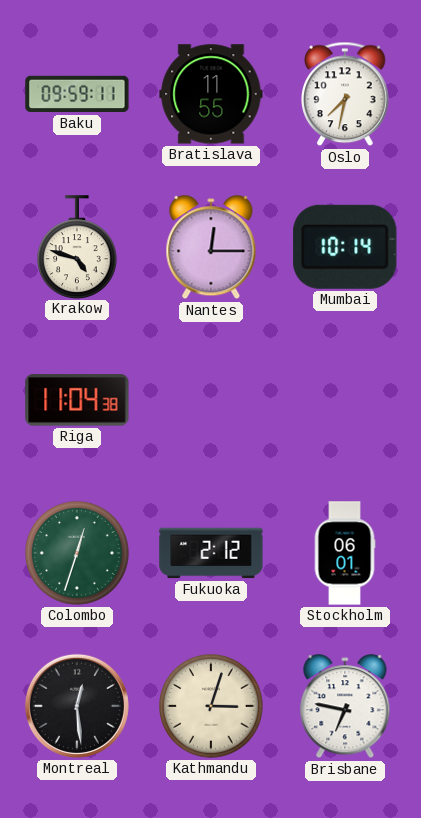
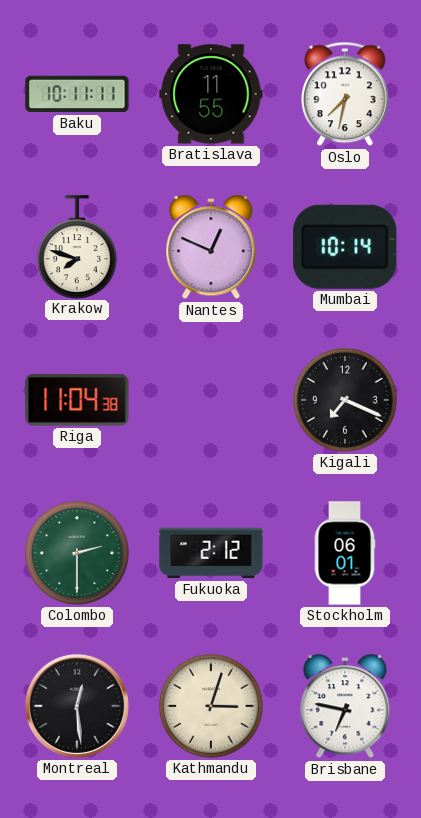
Baku: 09:59 -> 10:11
Krakow: 4:48 -> 7:48
Nantes: 12:15 -> 12:49
Kigali: none -> 7:19
Colombo: 12:33 -> 2:30
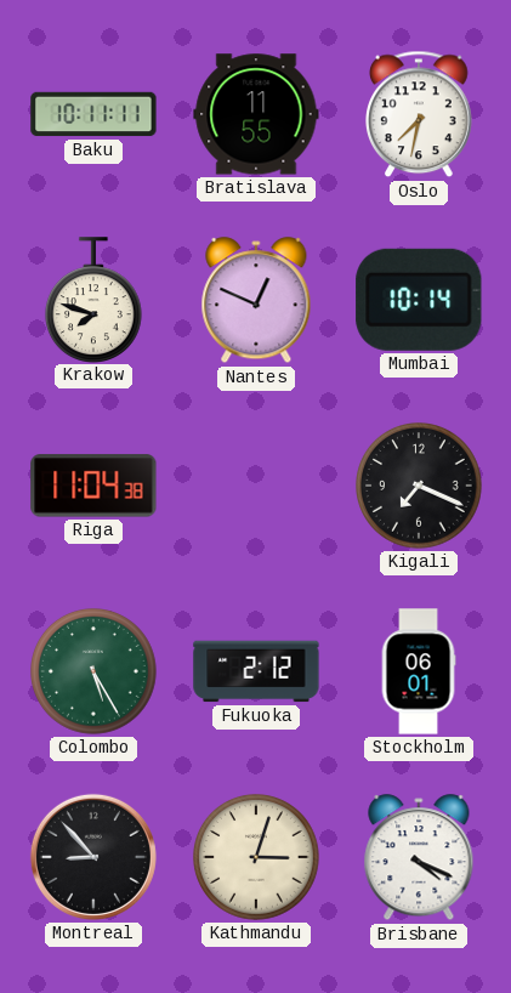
Colombo: 2:30 -> 5:25
Montreal: 12:29 -> 8:53
Brisbane: 6:47 -> 4:19
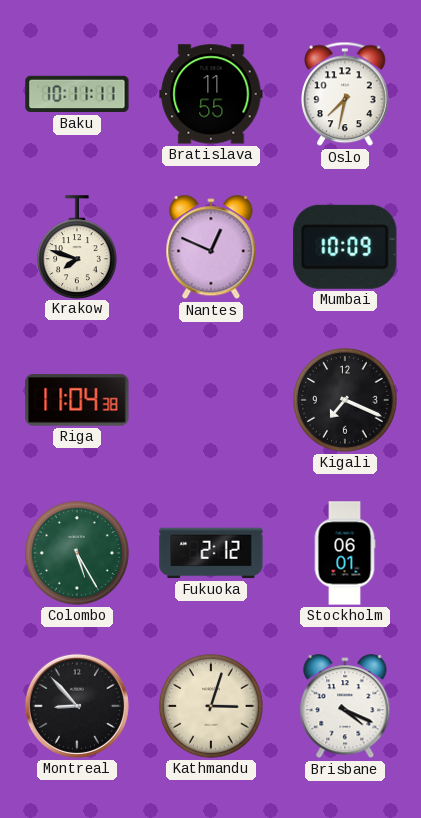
Mumbai: 10:14 -> 10:09
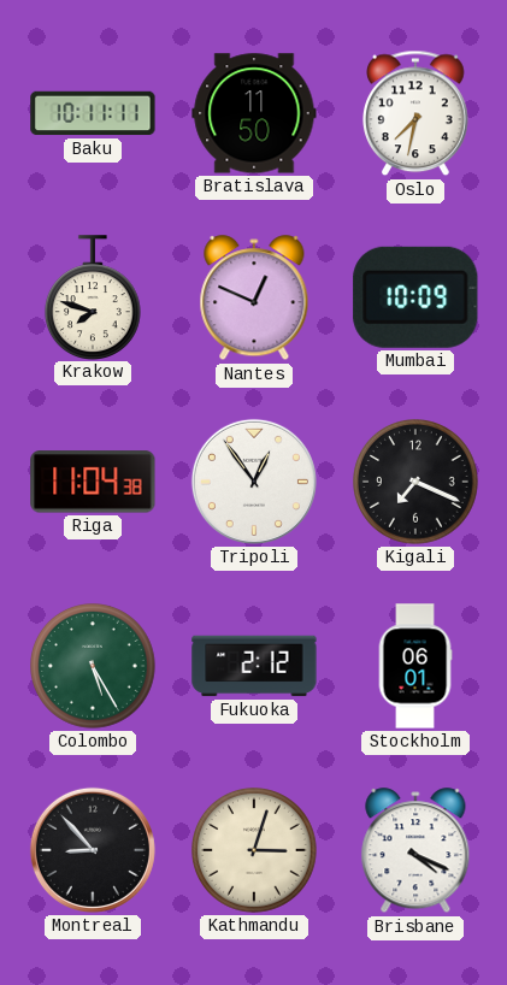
Bratislava: 11:55 -> 11:50
Tripoli: none -> 12:54
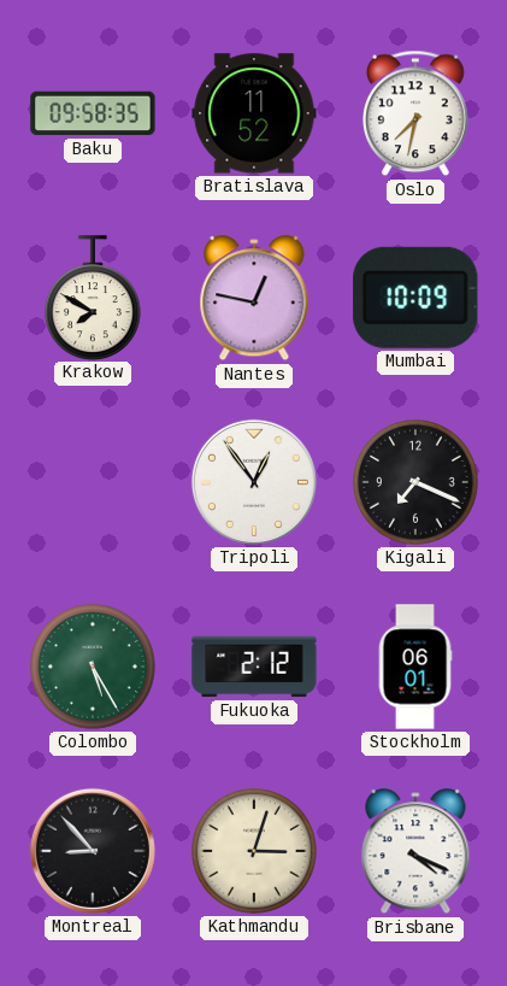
Baku: 10:11 -> 09:58
Bratislava: 11:50 -> 11:52
Krakow: 7:48 -> 7:50
Nantes: 12:49 -> 12:47
Riga: 11:04 -> none
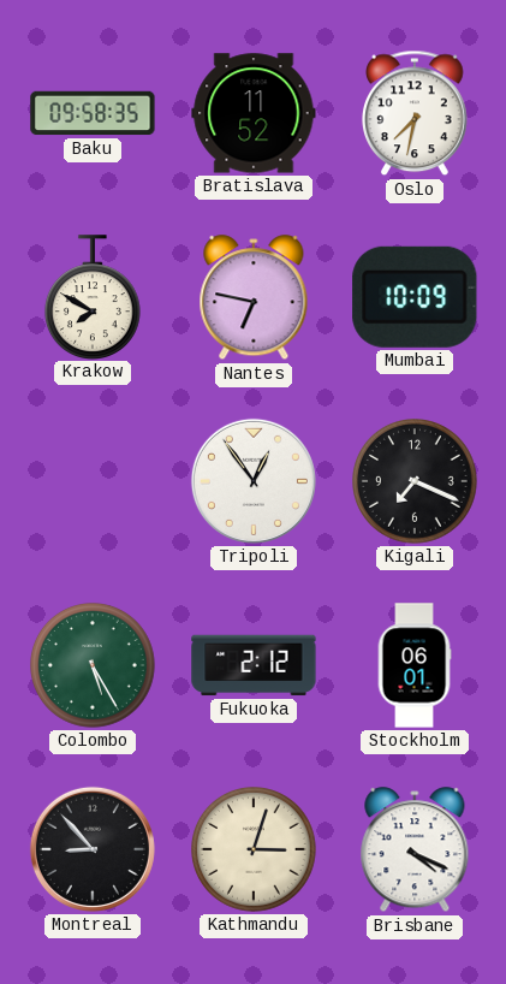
Nantes: 12:47 -> 6:47
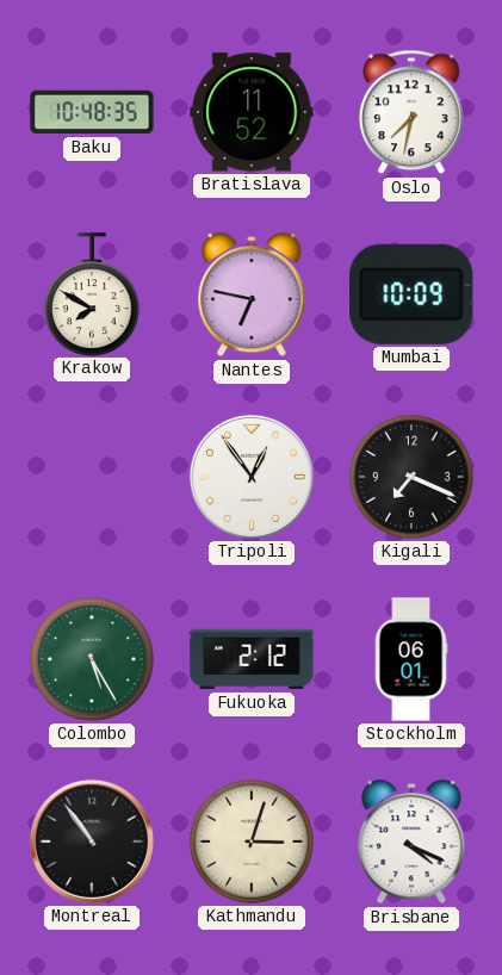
Baku: 09:58 -> 10:48
Montreal: 8:53 -> 10:54
